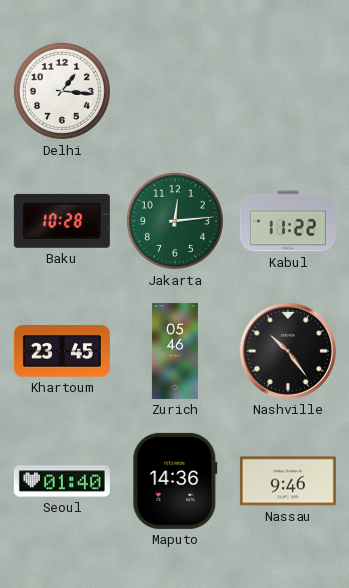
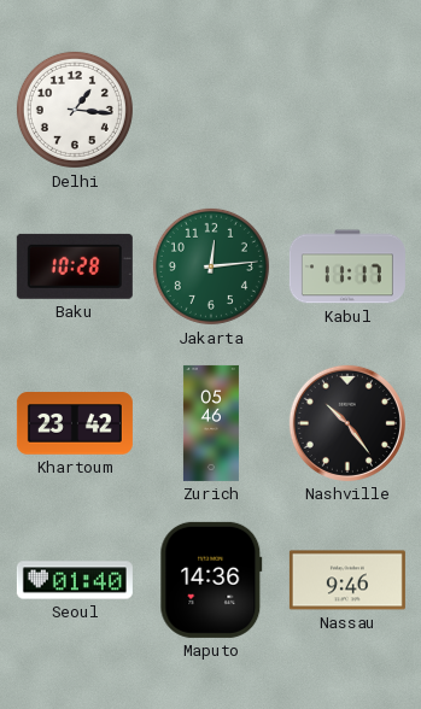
Kabul: 11:22 -> 11:17
Khartoum: 23:45 -> 23:42
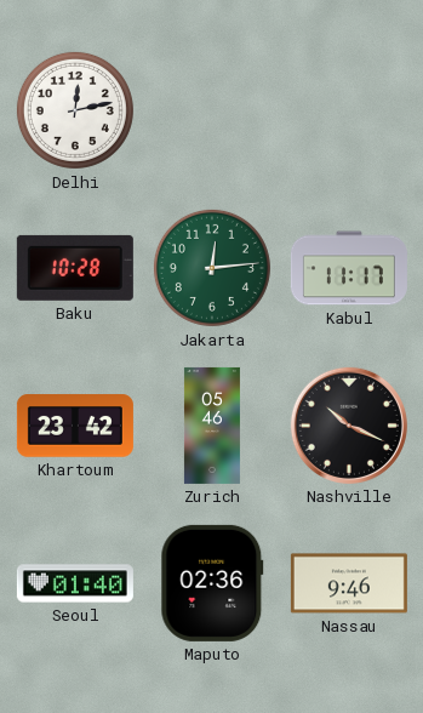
Delhi: 1:16 -> 12:13
Nashville: 10:24 -> 10:19
Maputo: 14:36 -> 02:36
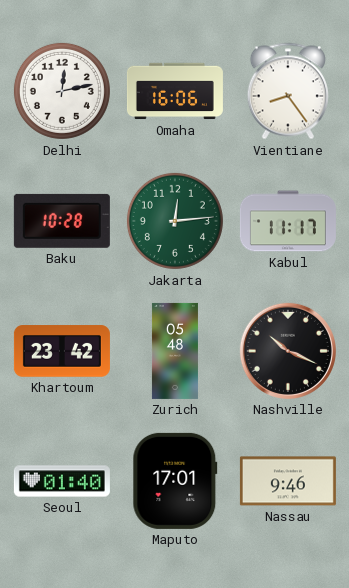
Omaha: none -> 16:06
Vientiane: none -> 8:24
Zurich: 05:46 -> 05:48
Maputo: 02:36 -> 17:01
